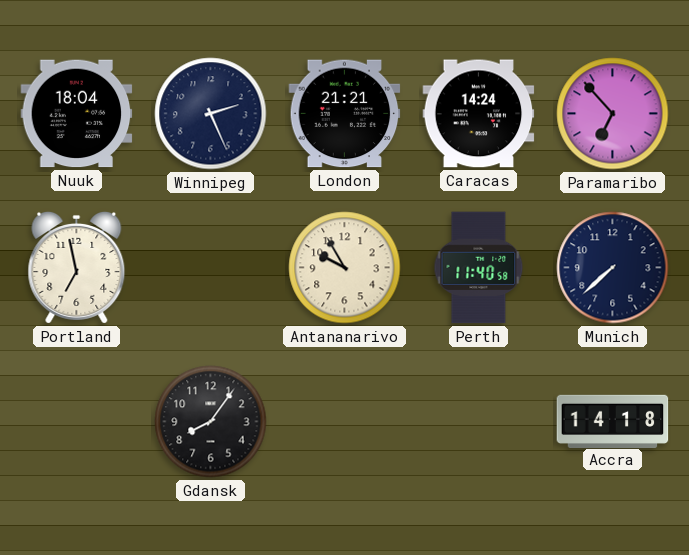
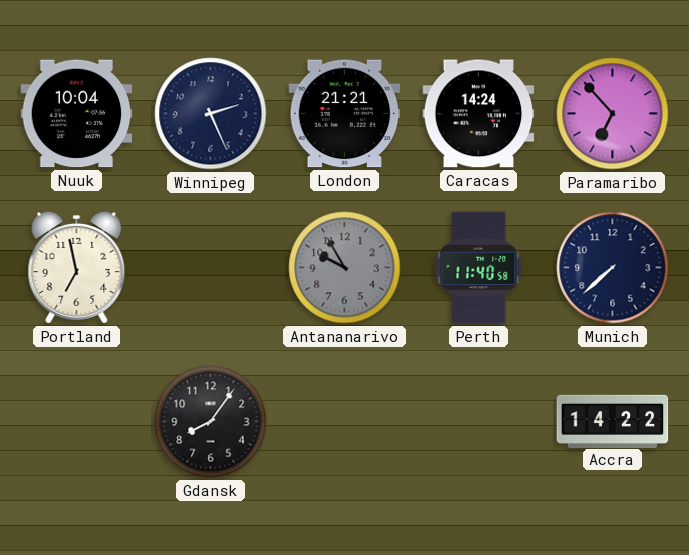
Nuuk: 18:04 -> 10:04
Antananarivo dial: cream -> grey
Accra: 14:18 -> 14:22
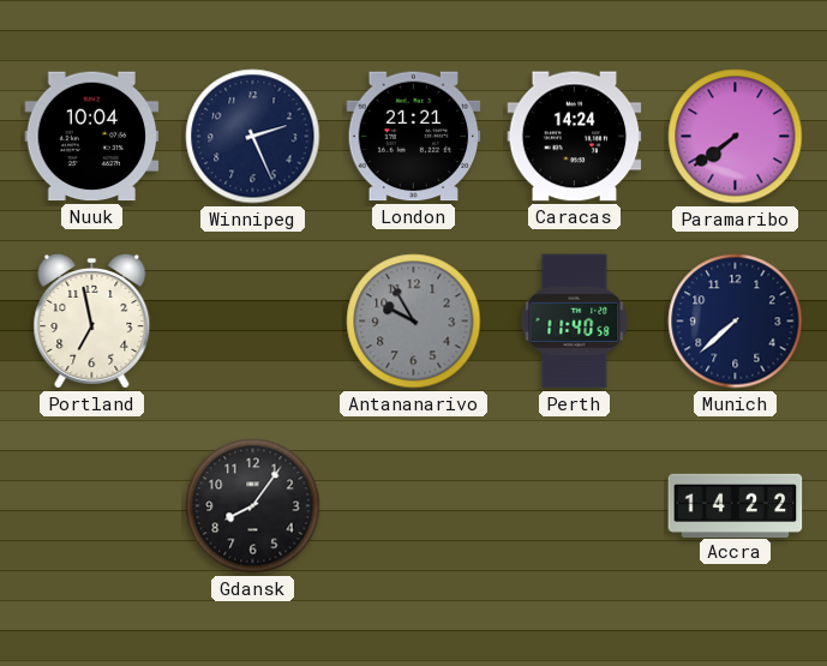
Paramaribo: 6:53 -> 7:39
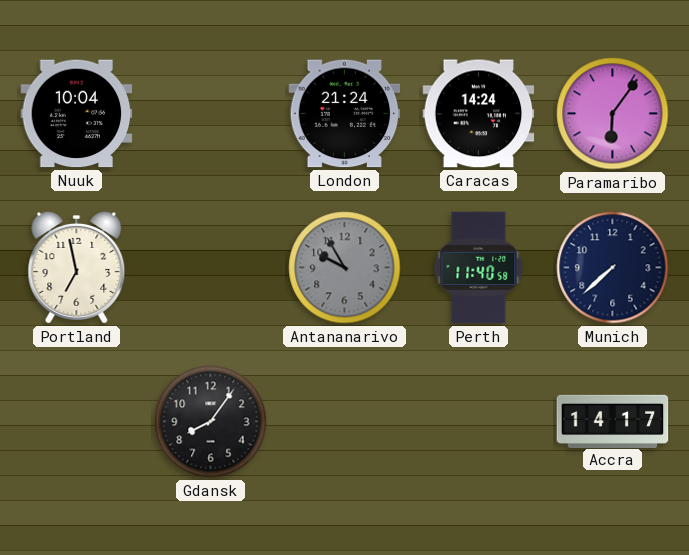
Winnipeg: 2:26 -> none
London: 21:21 -> 21:24
Paramaribo: 7:39 -> 6:06
Accra: 14:22 -> 14:17
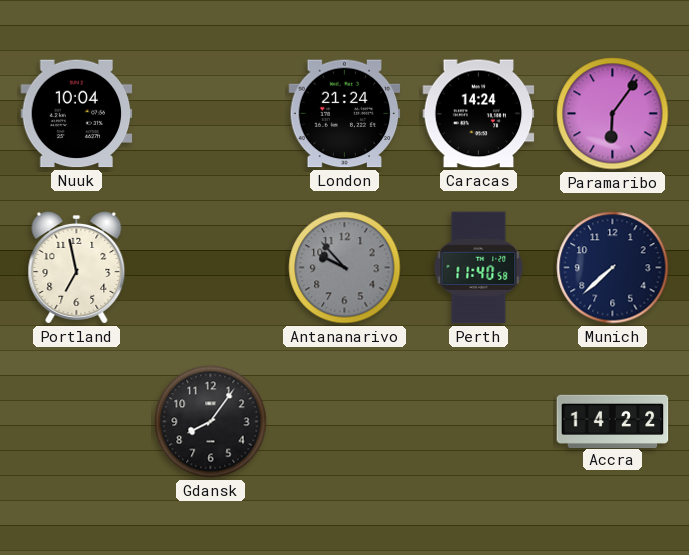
Antananarivo: 9:55 -> 9:53
Accra: 14:17 -> 14:22
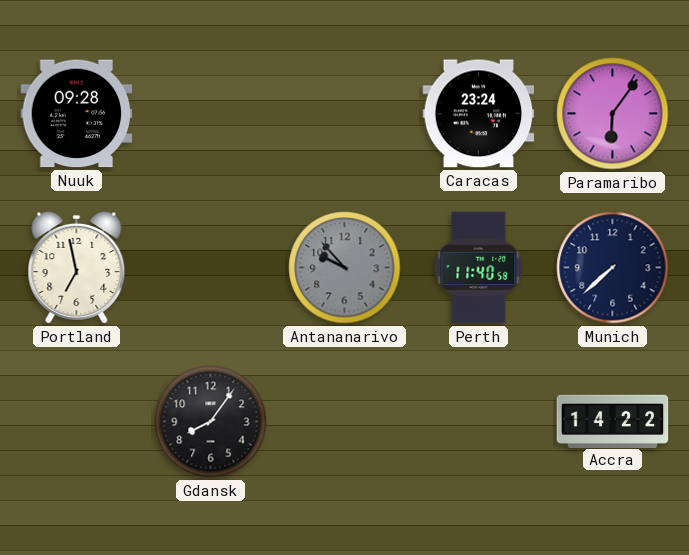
Nuuk: 10:04 -> 09:28
London: 21:24 -> none
Caracas: 14:24 -> 23:24
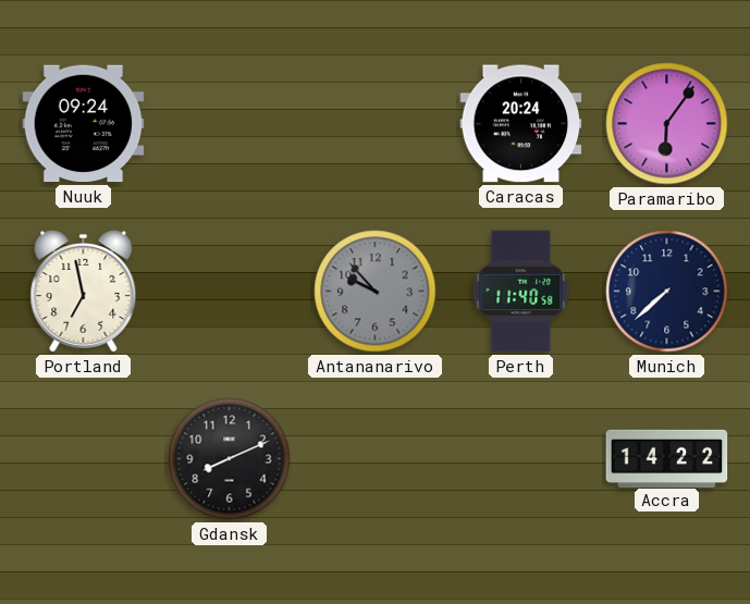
Nuuk: 09:28 -> 09:24
Caracas: 23:24 -> 20:24
Gdansk: 8:06 -> 8:11
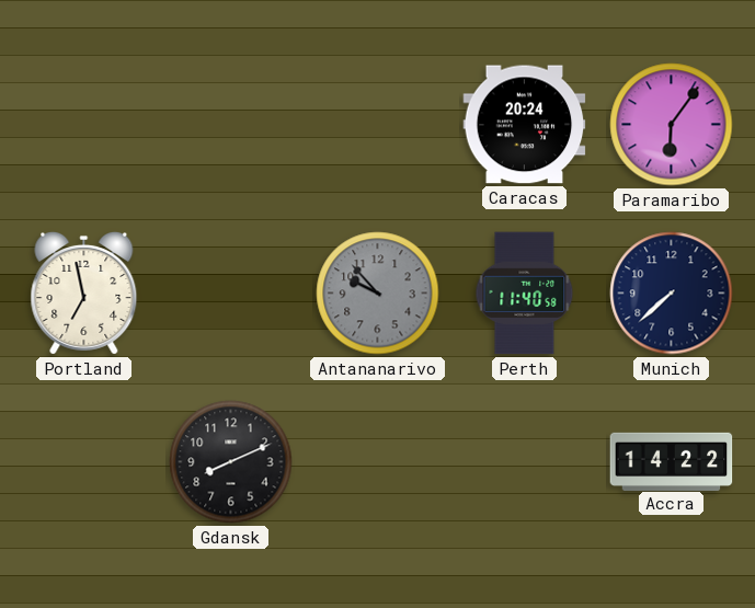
Nuuk: 09:24 -> none
